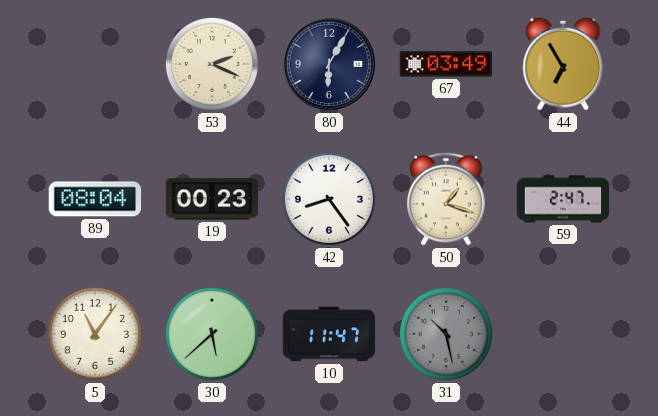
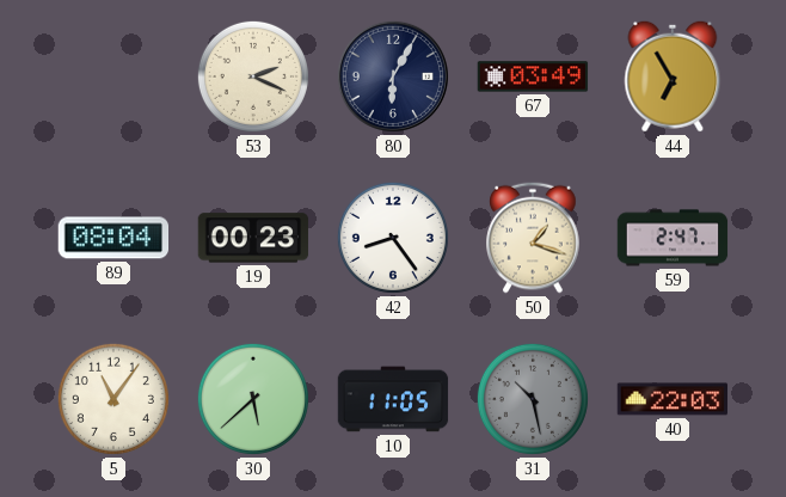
10: 11:47 -> 11:05
40: none -> 22:03
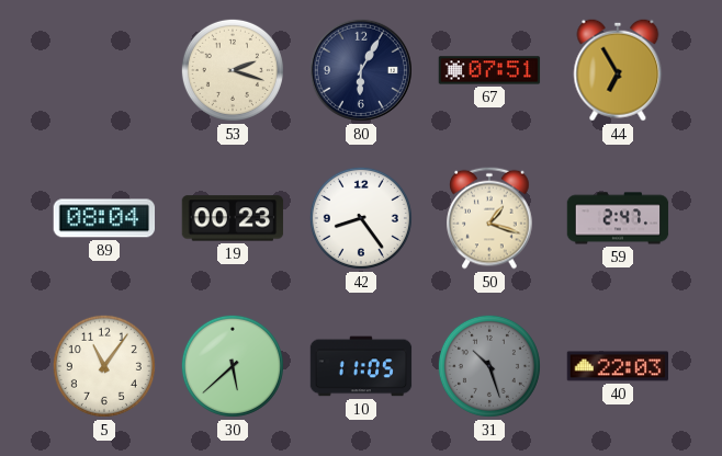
53: 2:19 -> 2:18
67: 03:49 -> 07:51
31: 10:28 -> 10:27
